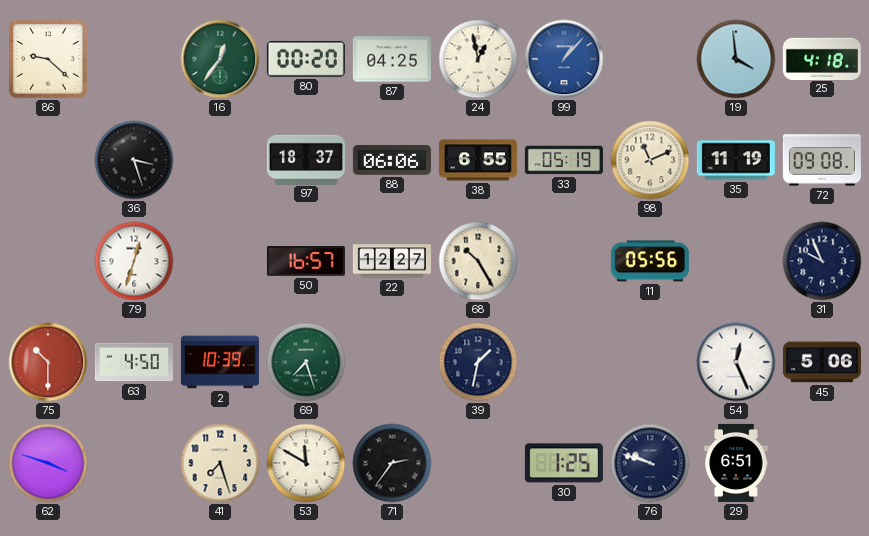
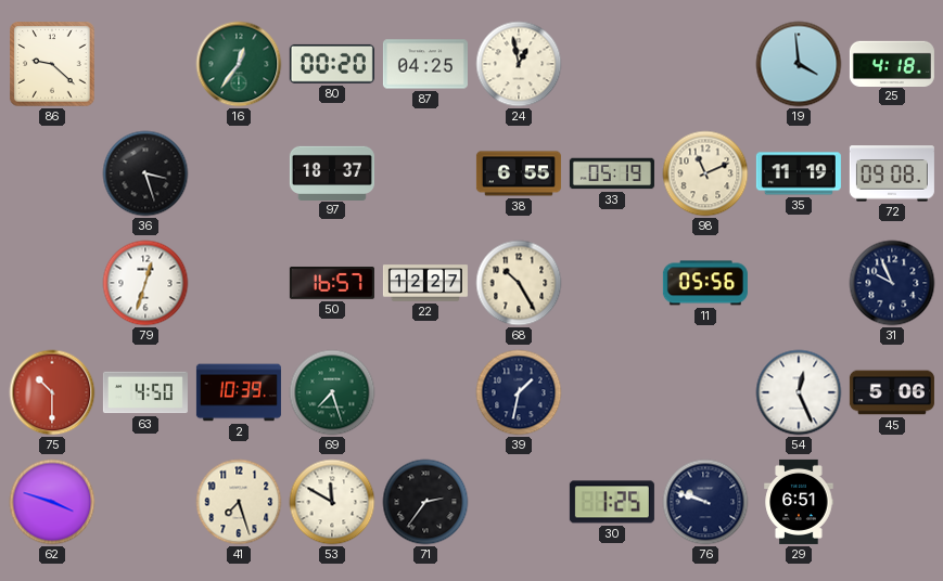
99: 1:07 -> none
88: 06:06 -> none
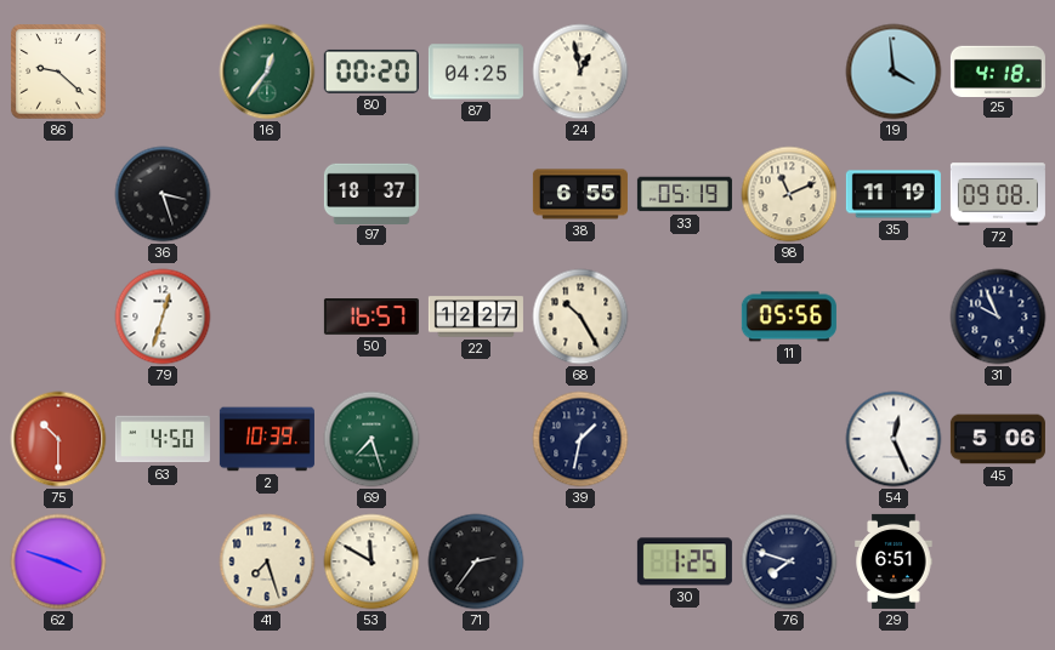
76: 9:48 -> 7:48
